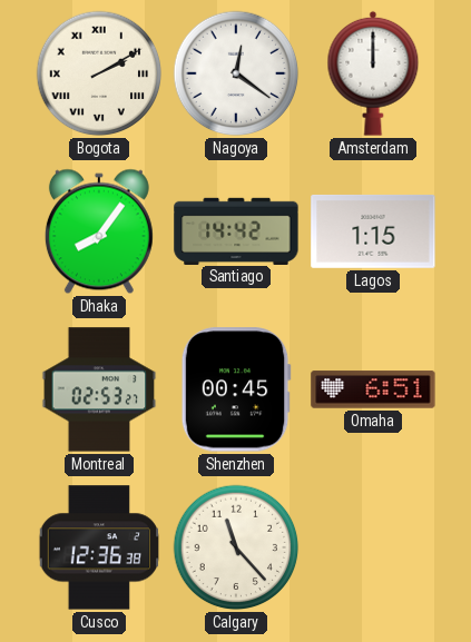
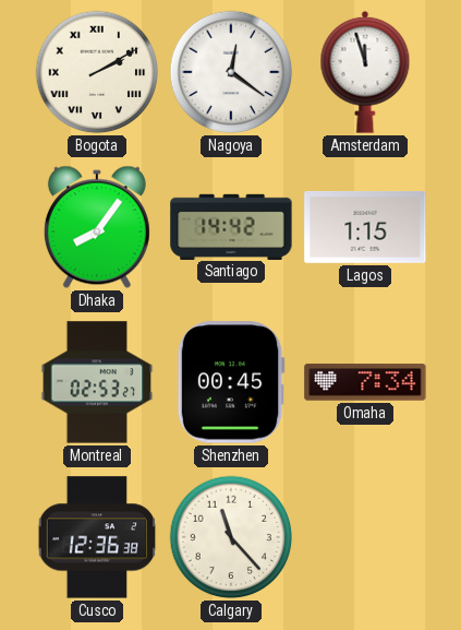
Amsterdam: 12:00 -> 11:57
Omaha: 6:51 -> 7:34
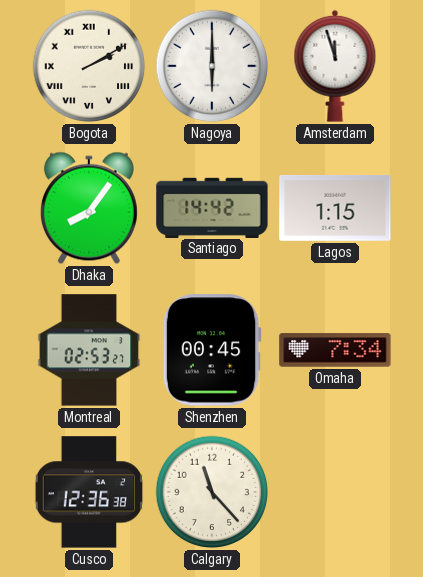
Nagoya: 12:21 -> 6:00
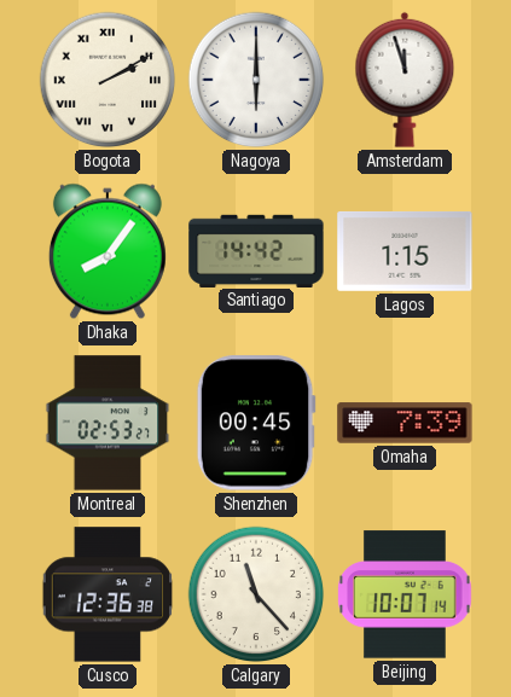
Omaha: 7:34 -> 7:39
Beijing: none -> 10:07
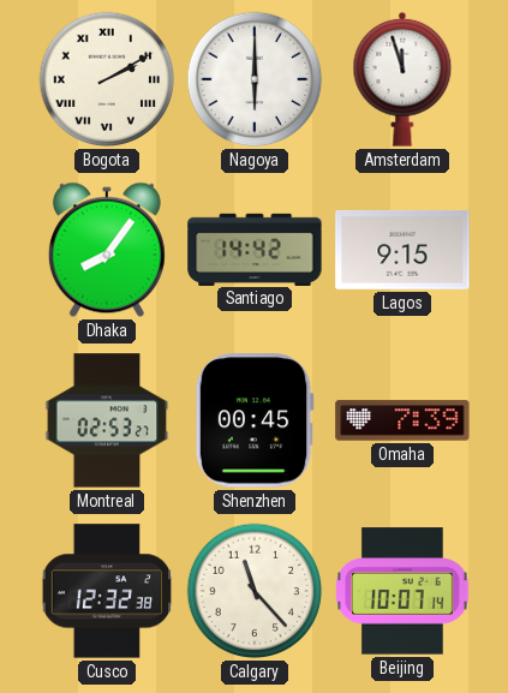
Lagos: 1:15 -> 9:15
Cusco: 12:36 -> 12:32
